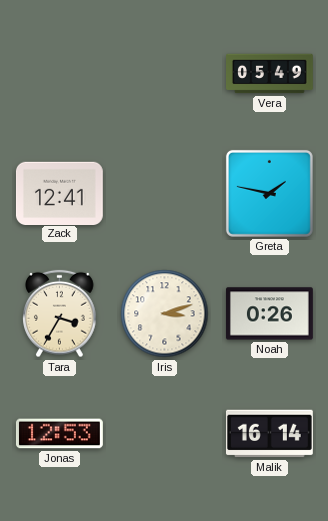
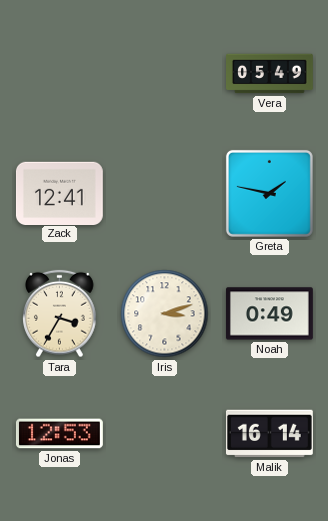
Noah: 0:26 -> 0:49
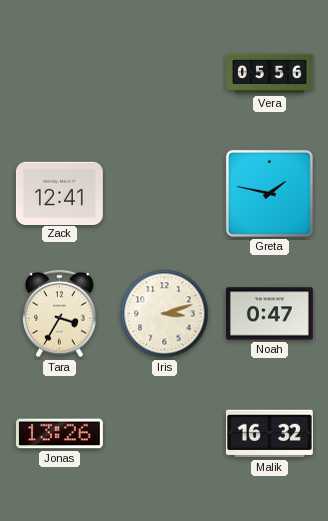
Vera: 05:49 -> 05:56
Noah: 0:49 -> 0:47
Jonas: 12:53 -> 13:26
Malik: 16:14 -> 16:32
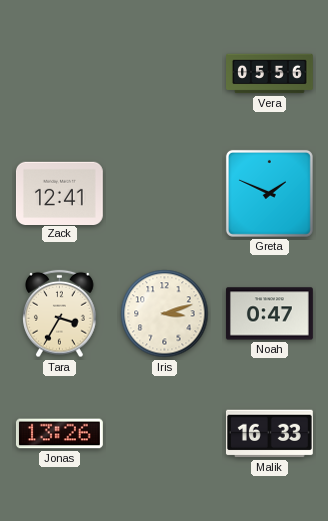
Greta: 1:47 -> 1:49
Malik: 16:32 -> 16:33
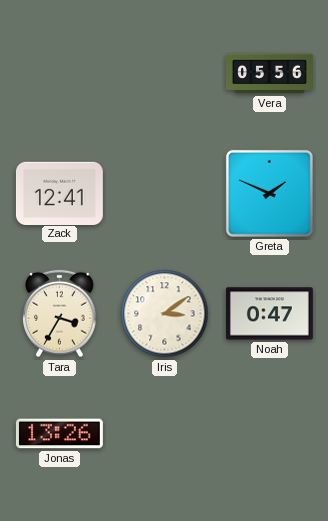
Iris: 3:12 -> 3:09
Malik: 16:33 -> none
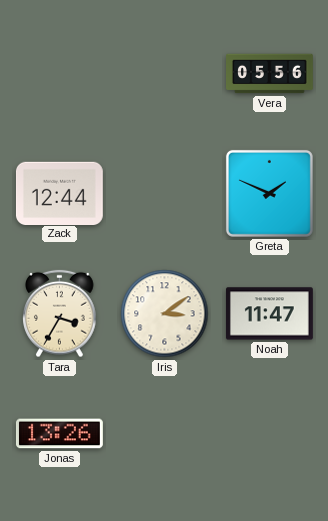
Zack: 12:41 -> 12:44
Noah: 0:47 -> 11:47
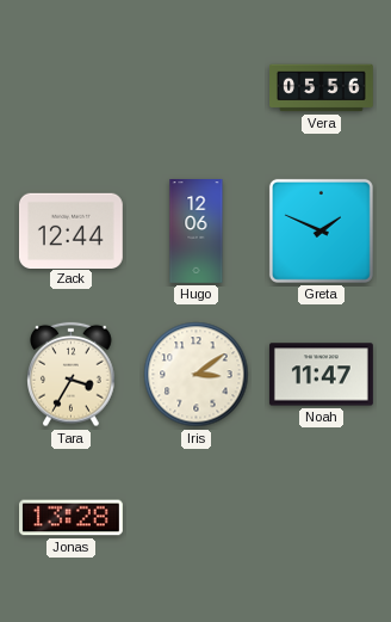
Hugo: none -> 12:06
Jonas: 13:26 -> 13:28
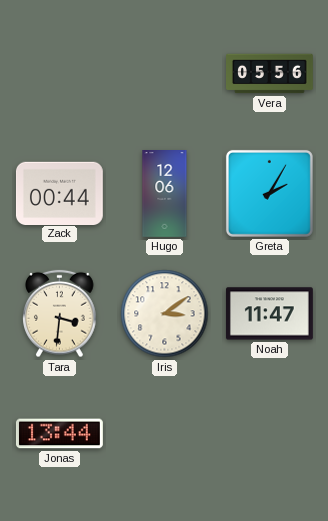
Zack: 12:44 -> 00:44
Greta: 1:49 -> 2:05
Tara: 3:35 -> 3:31
Jonas: 13:28 -> 13:44
